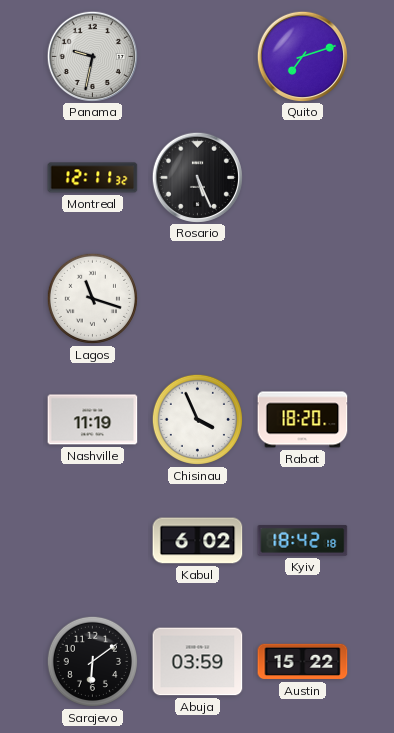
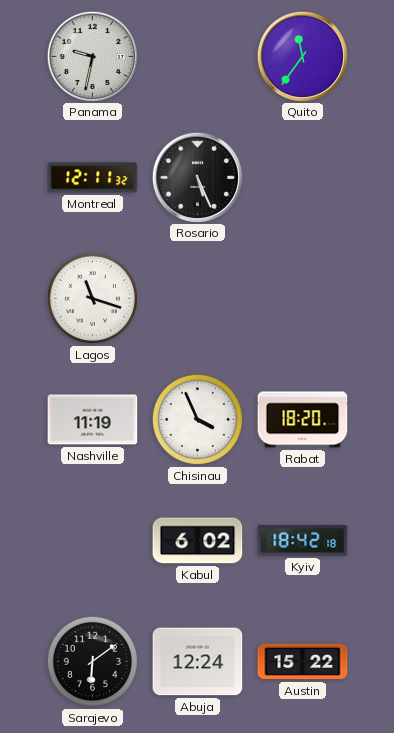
Quito: 7:12 -> 11:36
Abuja: 03:59 -> 12:24
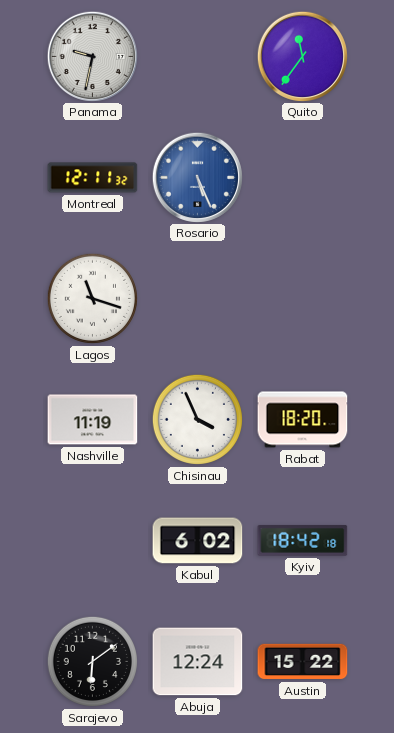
Rosario dial: black -> blue
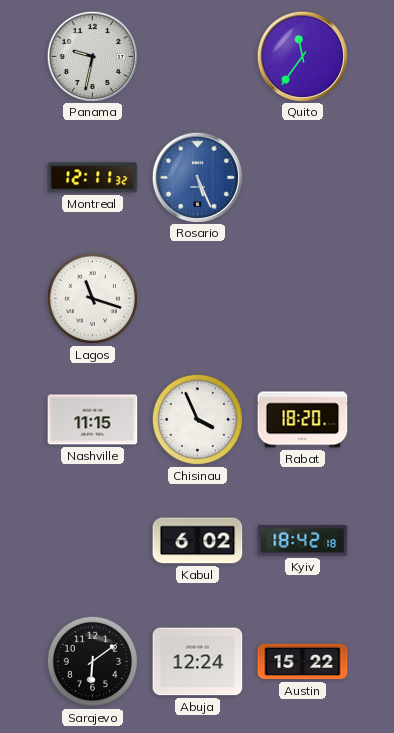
Nashville: 11:19 -> 11:15
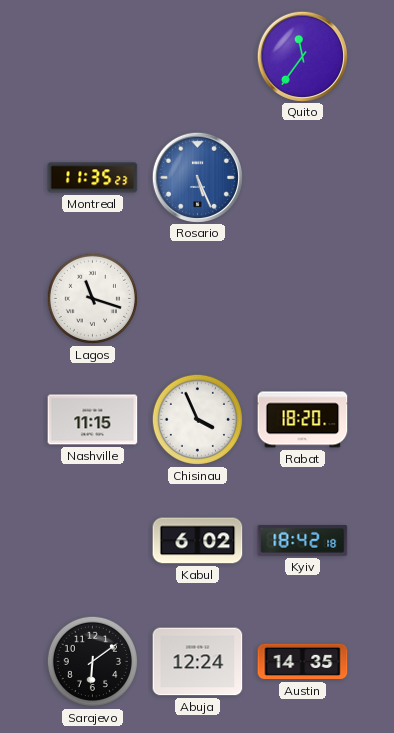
Panama: 9:32 -> none
Montreal: 12:11 -> 11:35
Austin: 15:22 -> 14:35
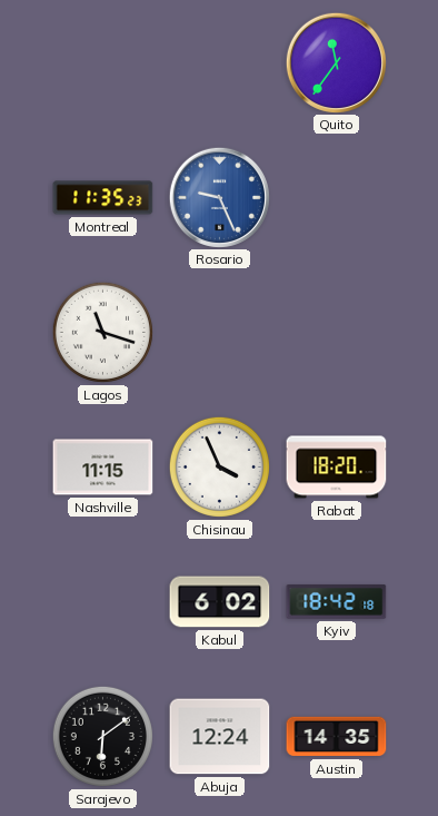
Rosario: 5:26 -> 9:26
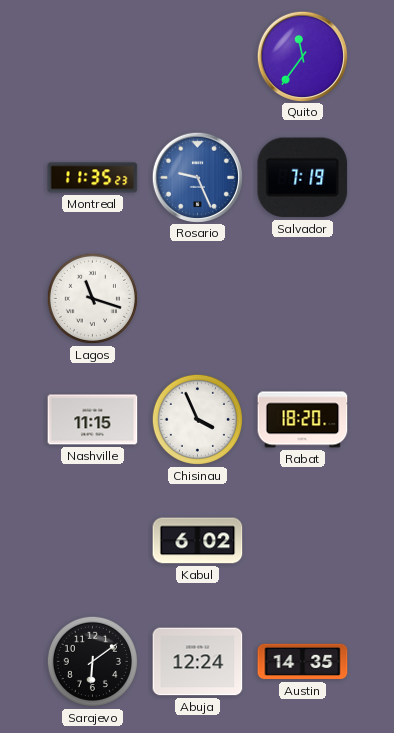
Salvador: none -> 7:19
Kyiv: 18:42 -> none
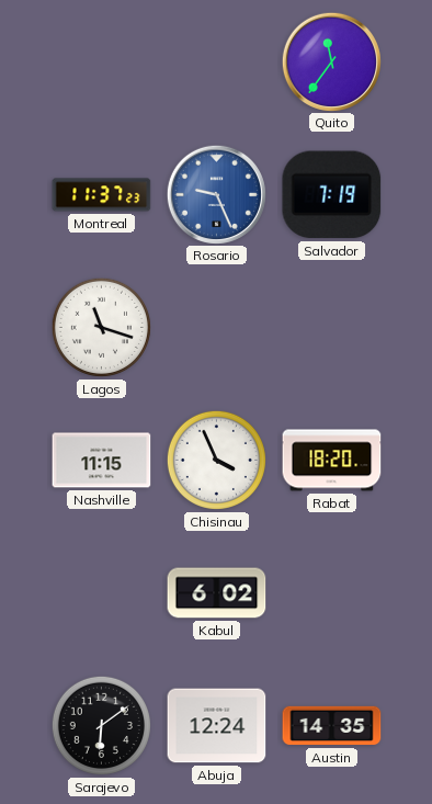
Montreal: 11:35 -> 11:37
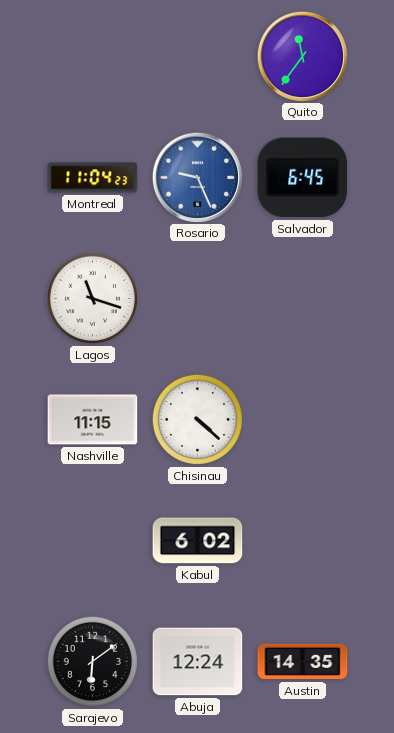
Montreal: 11:37 -> 11:04
Salvador: 7:19 -> 6:45
Chisinau: 3:56 -> 4:22
Rabat: 18:20 -> none
